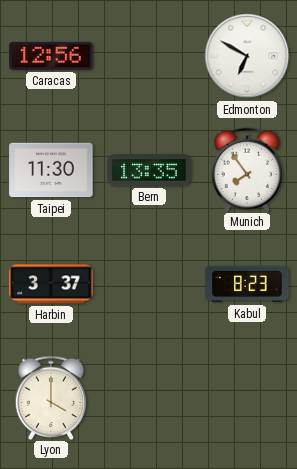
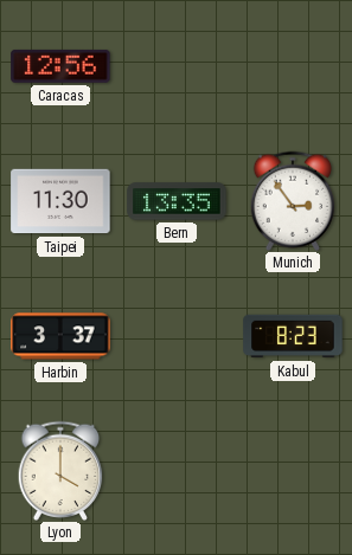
Edmonton: 6:50 -> none
Munich: 7:54 -> 2:54
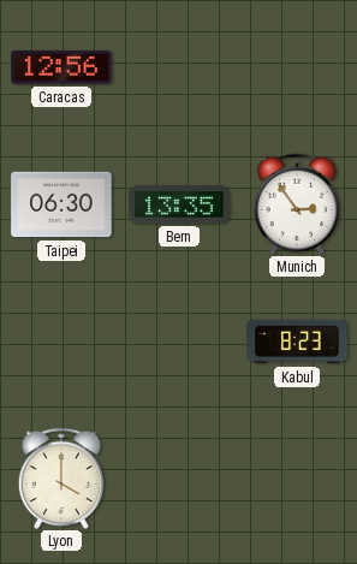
Taipei: 11:30 -> 06:30
Harbin: 3:37 -> none
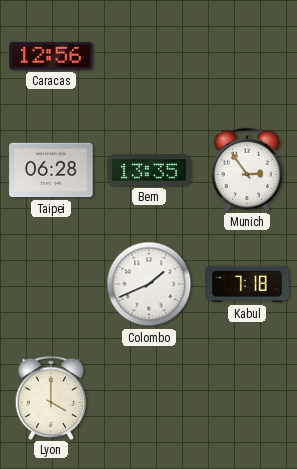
Taipei: 06:30 -> 06:28
Colombo: none -> 1:41
Kabul: 8:23 -> 7:18
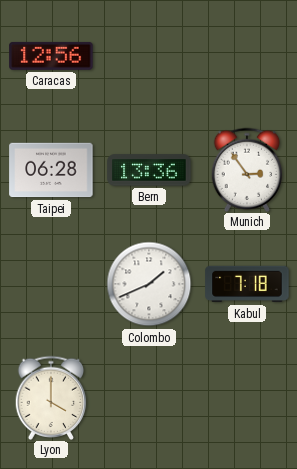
Bern: 13:35 -> 13:36
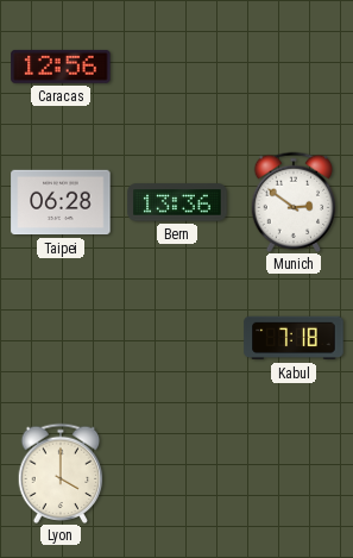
Munich: 2:54 -> 2:51
Colombo: 1:41 -> none
